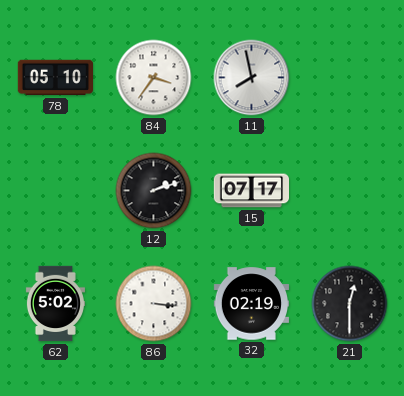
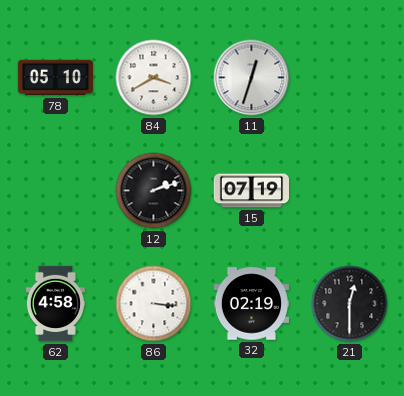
84: 3:36 -> 3:40
11: 7:58 -> 12:33
15: 07:17 -> 07:19
62: 5:02 -> 4:58
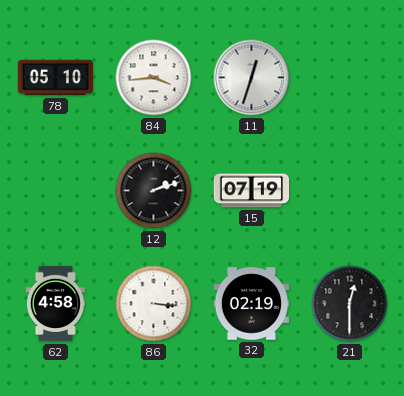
84: 3:40 -> 3:44
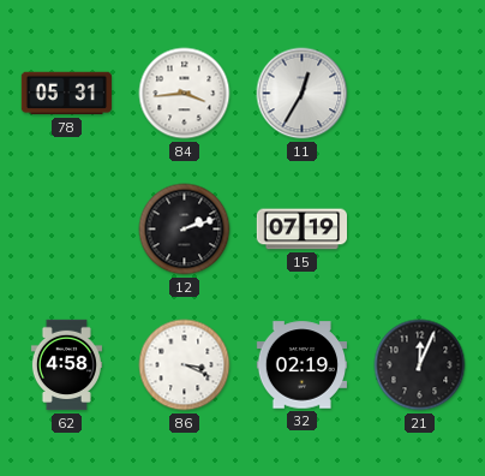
78: 05:10 -> 05:31
11: 12:33 -> 12:35
86: 3:16 -> 3:19
21: 12:30 -> 12:04
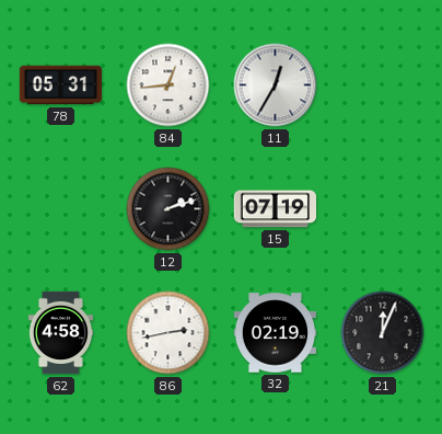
84: 3:44 -> 12:44
86: 3:19 -> 2:43
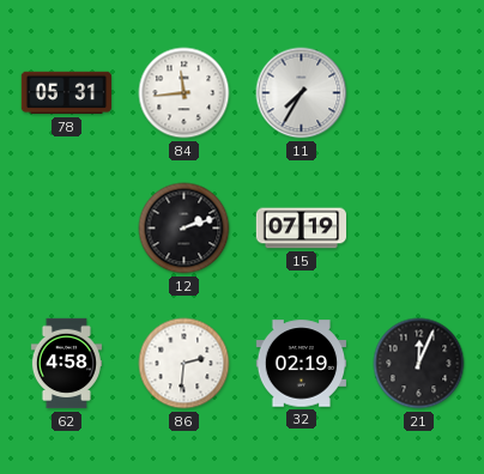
84: 12:44 -> 11:44
11: 12:35 -> 7:35
86: 2:43 -> 2:31
